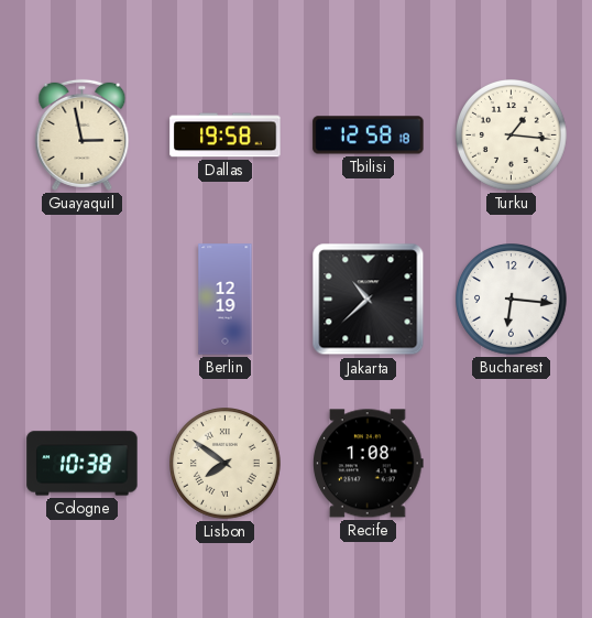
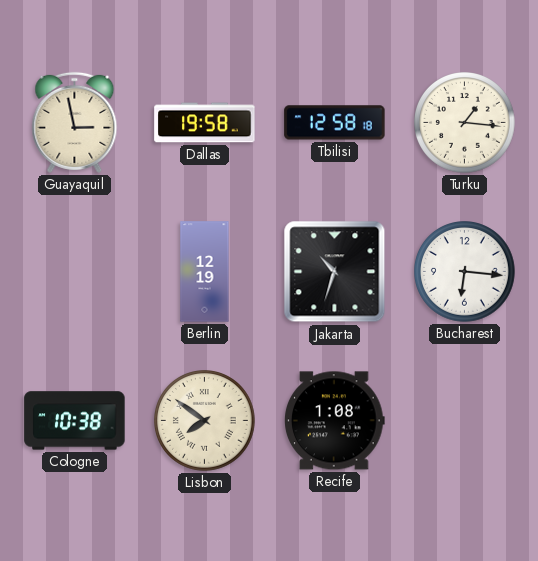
Jakarta: 10:38 -> 10:33
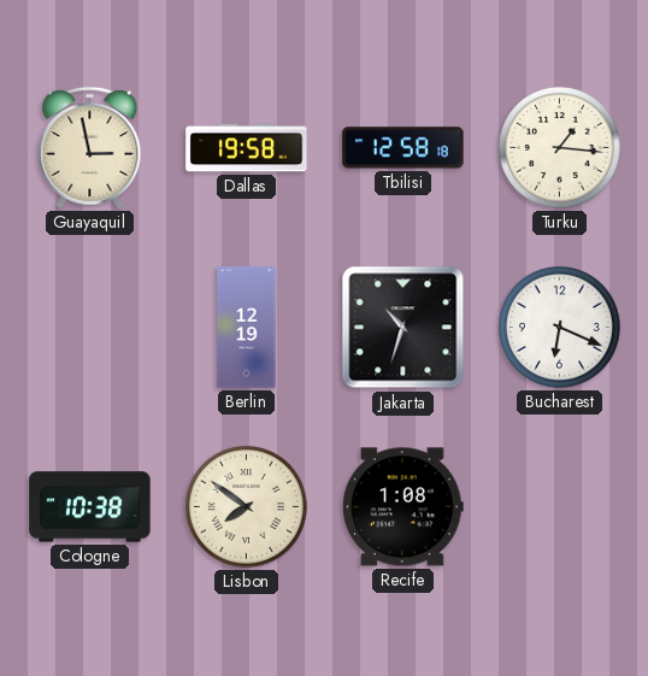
Bucharest: 6:16 -> 6:19
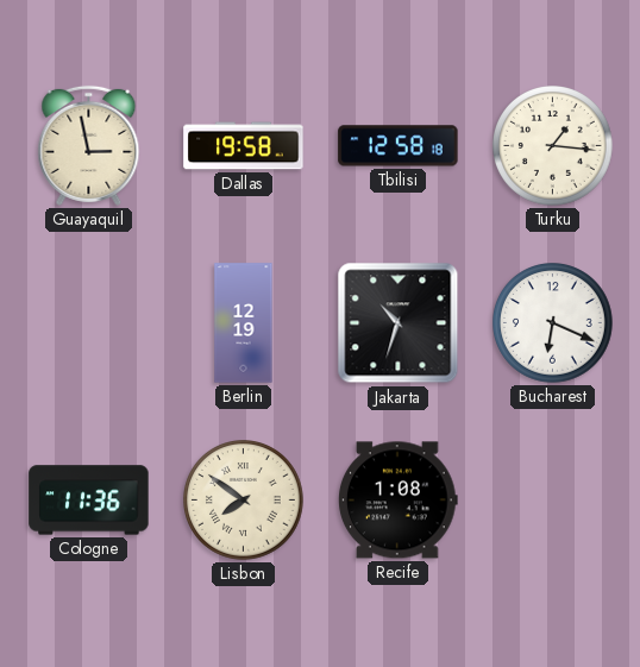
Cologne: 10:38 -> 11:36
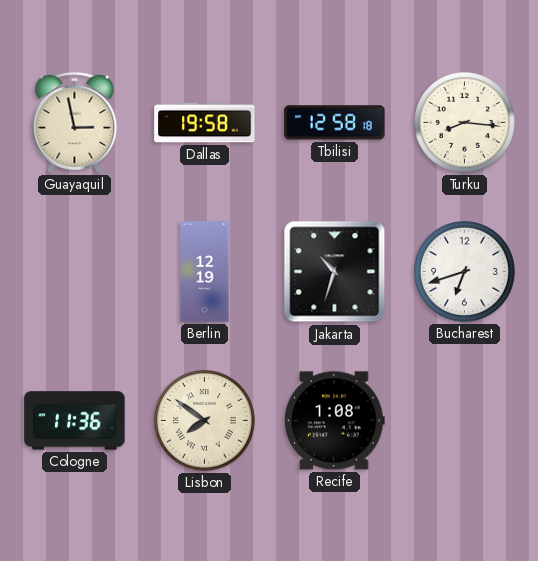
Turku: 1:16 -> 8:16
Bucharest: 6:19 -> 6:42
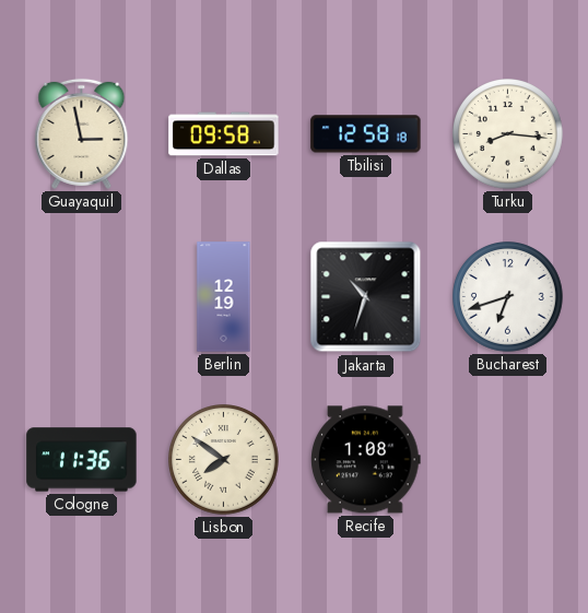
Dallas: 19:58 -> 09:58
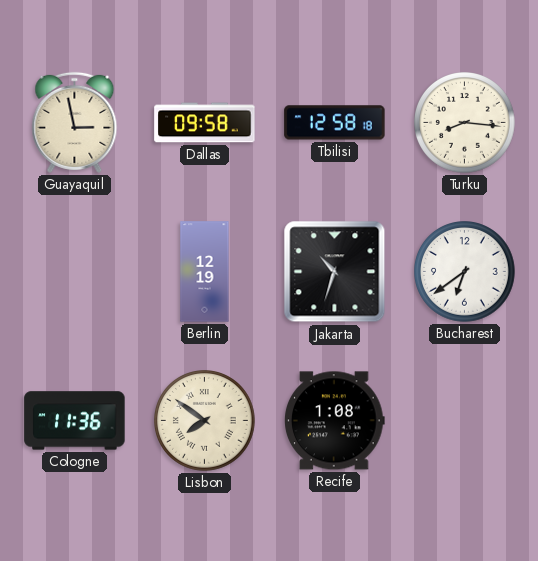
Bucharest: 6:42 -> 6:39
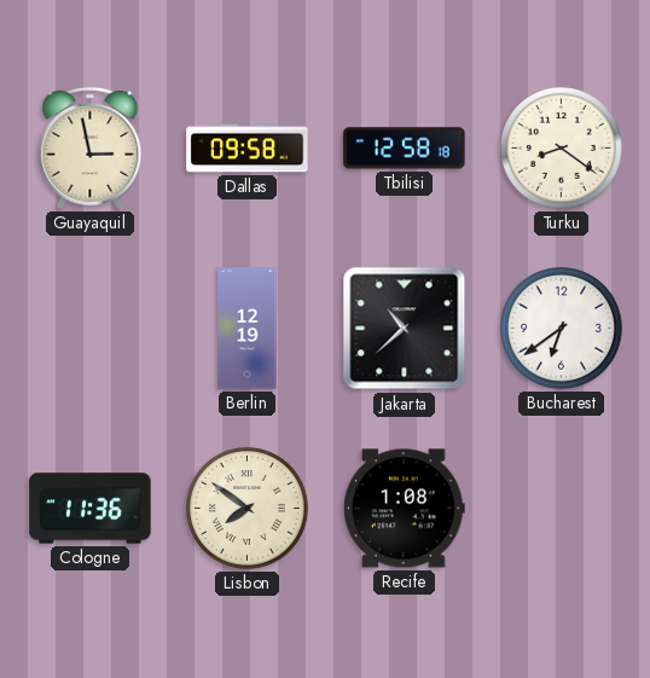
Turku: 8:16 -> 8:21
Jakarta: 10:33 -> 10:38
